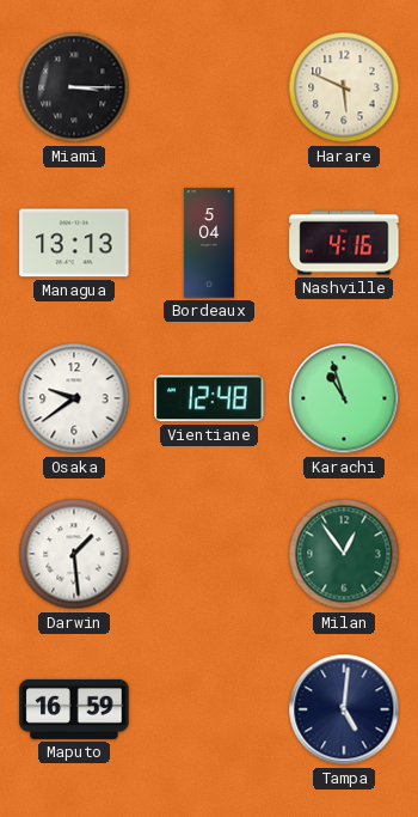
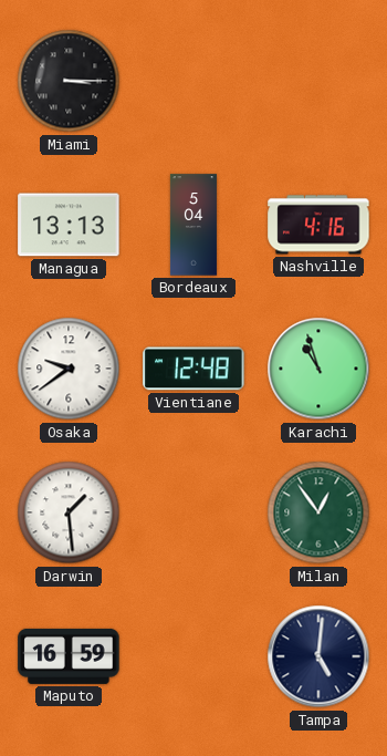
Harare: 5:49 -> none
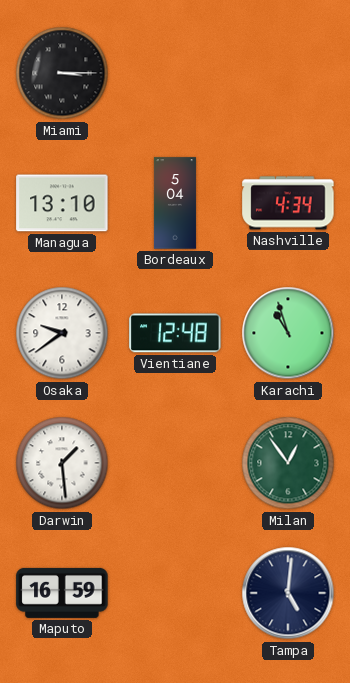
Managua: 13:13 -> 13:10
Nashville: 4:16 -> 4:34
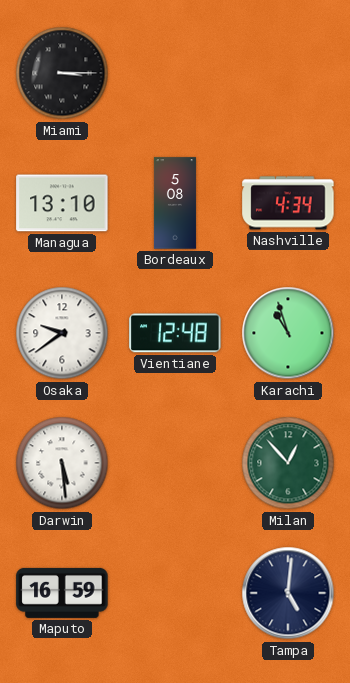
Bordeaux: 5:04 -> 5:08
Darwin: 1:29 -> 5:29
Milan: 12:54 -> 12:53
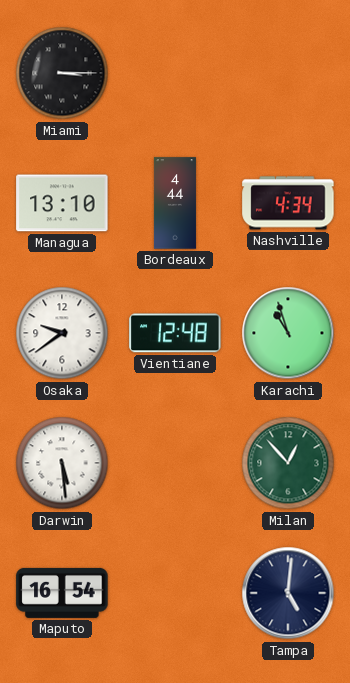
Bordeaux: 5:08 -> 4:44
Maputo: 16:59 -> 16:54
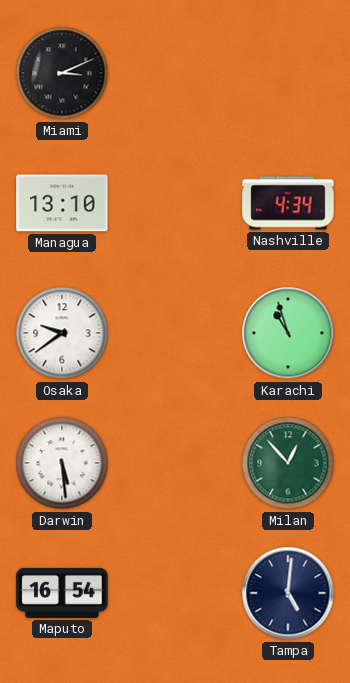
Miami: 3:15 -> 3:11
Bordeaux: 4:44 -> none
Vientiane: 12:48 -> none
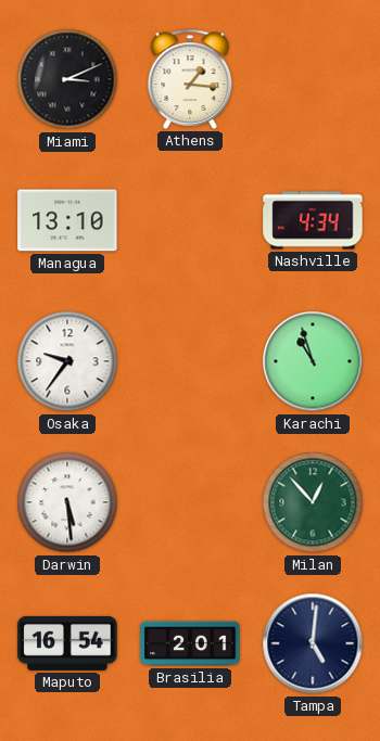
Athens: none -> 1:16
Osaka: 9:39 -> 9:36
Brasilia: none -> 2:01
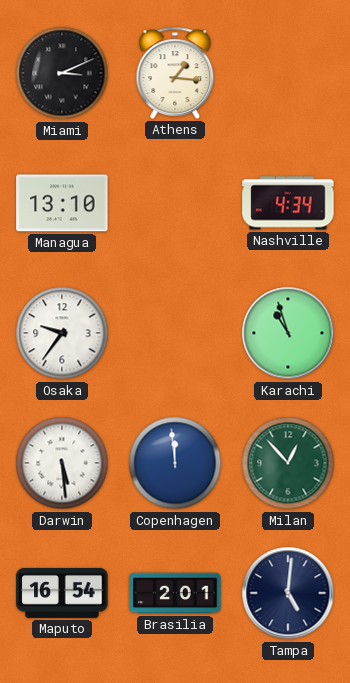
Copenhagen: none -> 11:59
